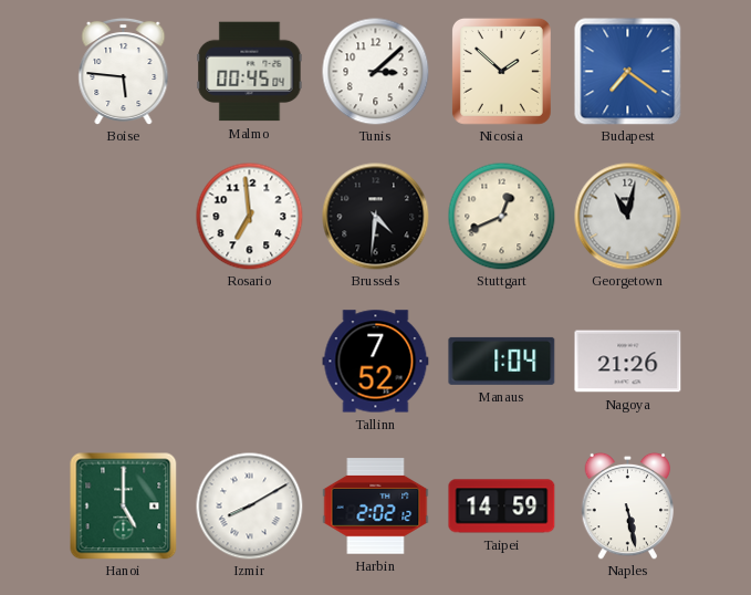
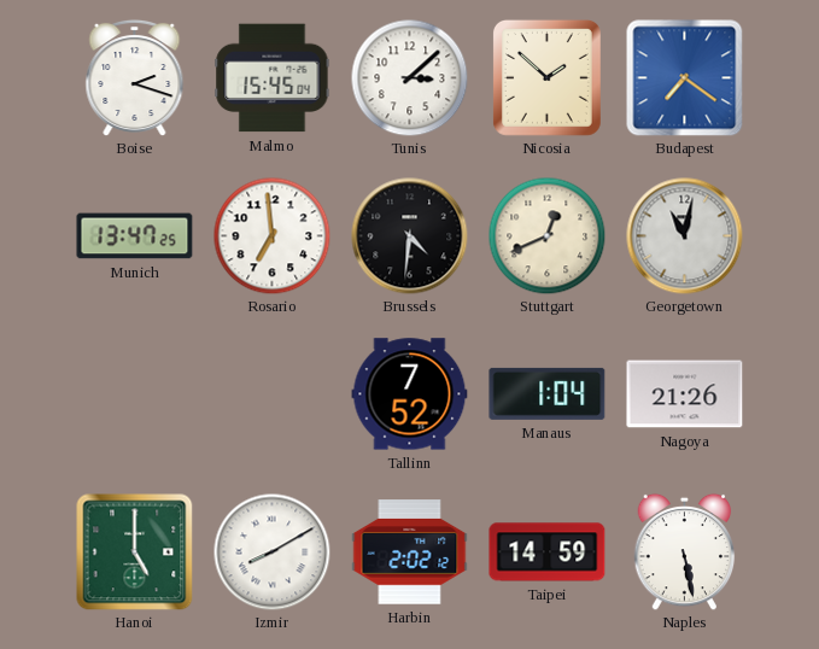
Boise: 5:46 -> 2:18
Malmo: 00:45 -> 15:45
Munich: none -> 13:47
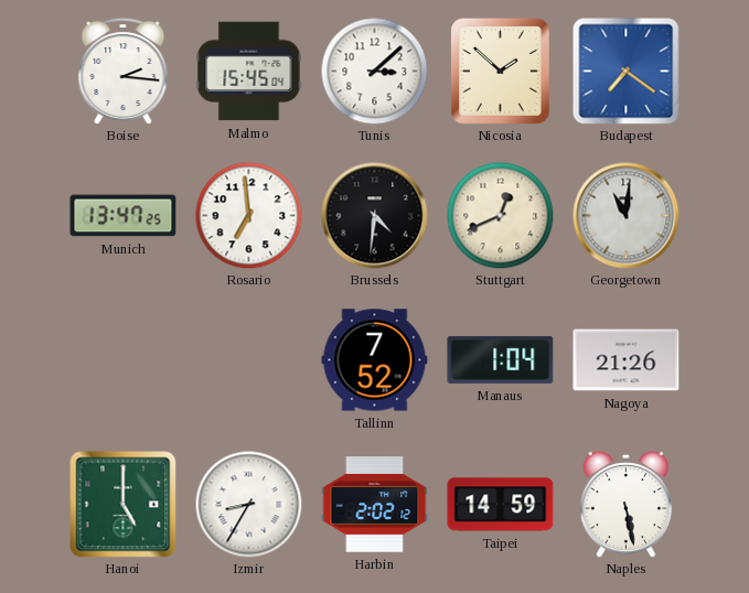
Boise: 2:18 -> 2:16
Georgetown: 11:02 -> 11:01
Izmir: 8:10 -> 8:35
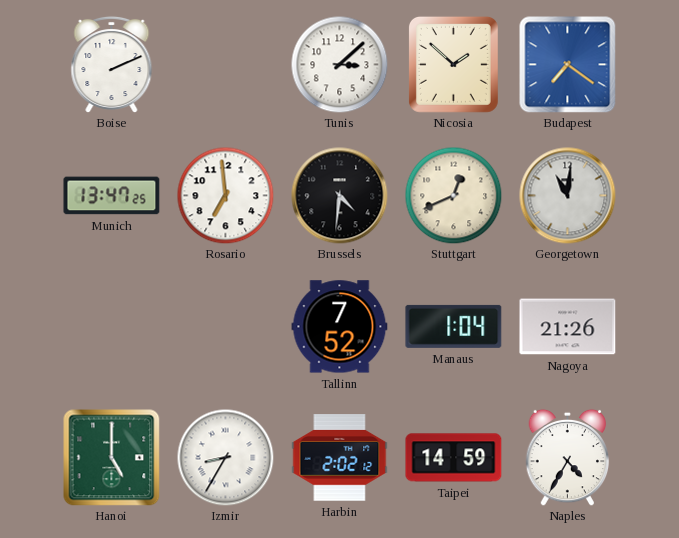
Boise: 2:16 -> 2:11
Malmo: 15:45 -> none
Naples: 5:28 -> 4:35
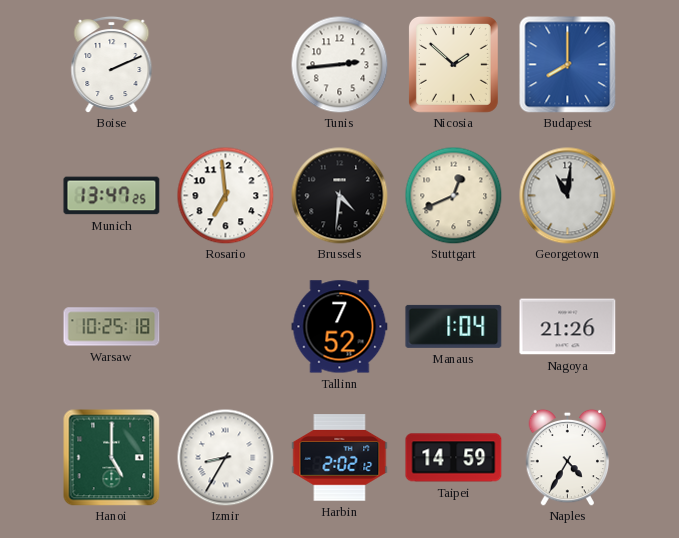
Tunis: 3:08 -> 2:44
Budapest: 7:21 -> 8:00
Warsaw: none -> 10:25
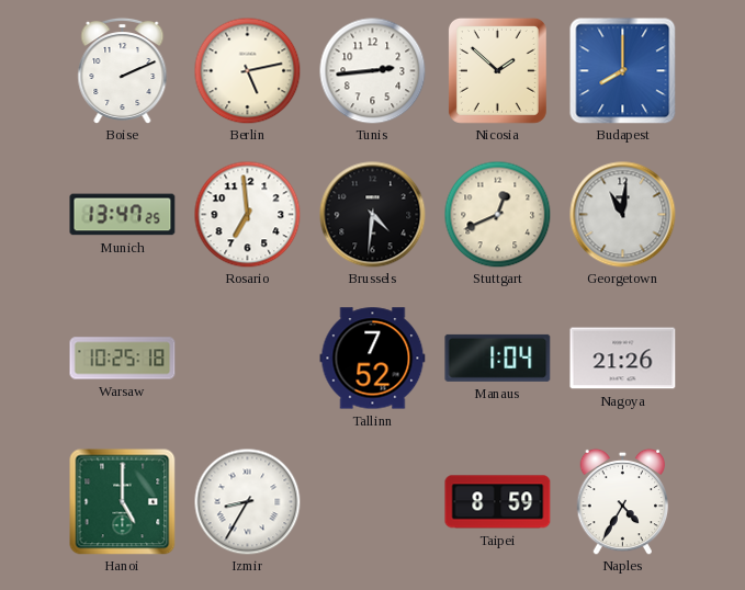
Berlin: none -> 5:13
Harbin: 2:02 -> none
Taipei: 14:59 -> 8:59
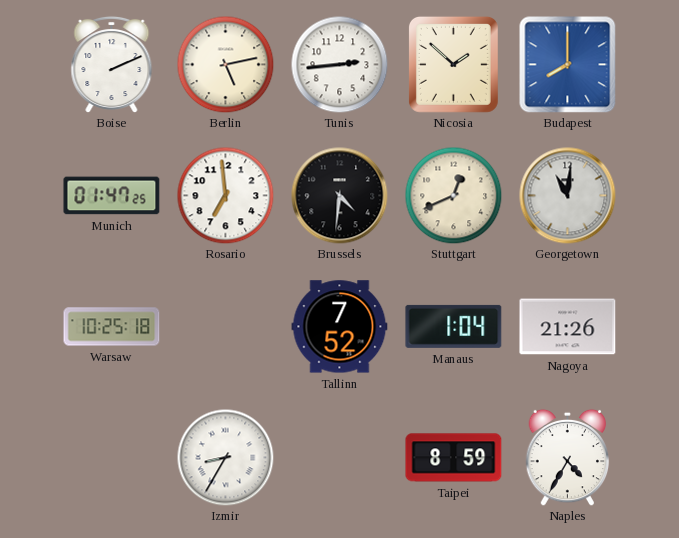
Munich: 13:47 -> 01:47
Hanoi: 5:00 -> none
